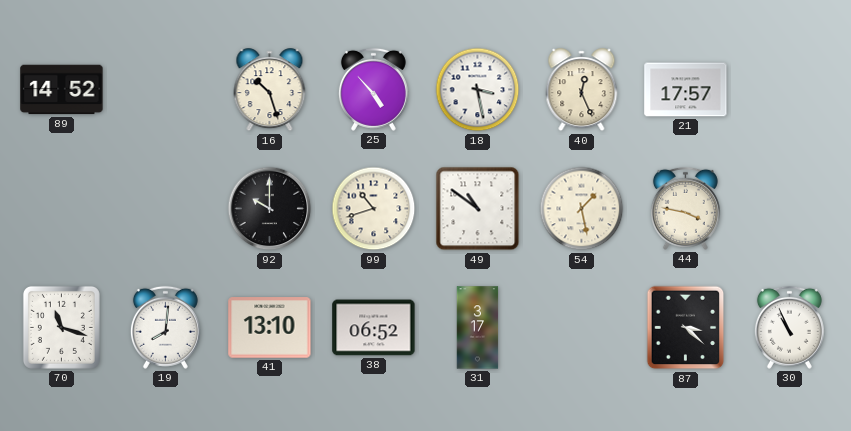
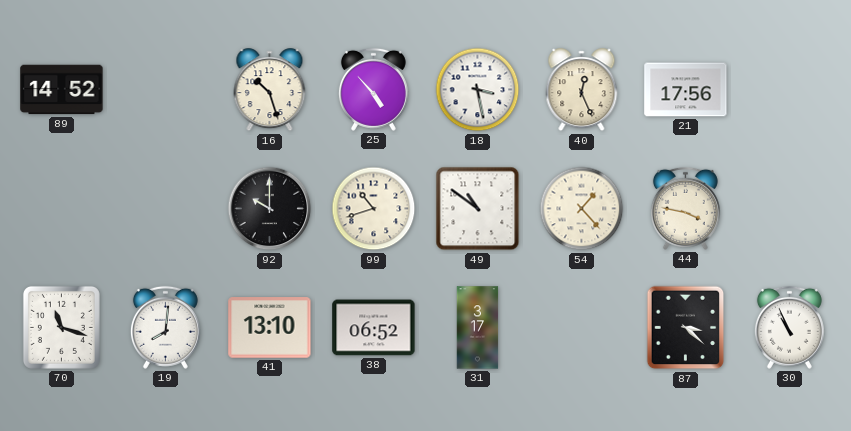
21: 17:57 -> 17:56
54: 1:28 -> 1:23
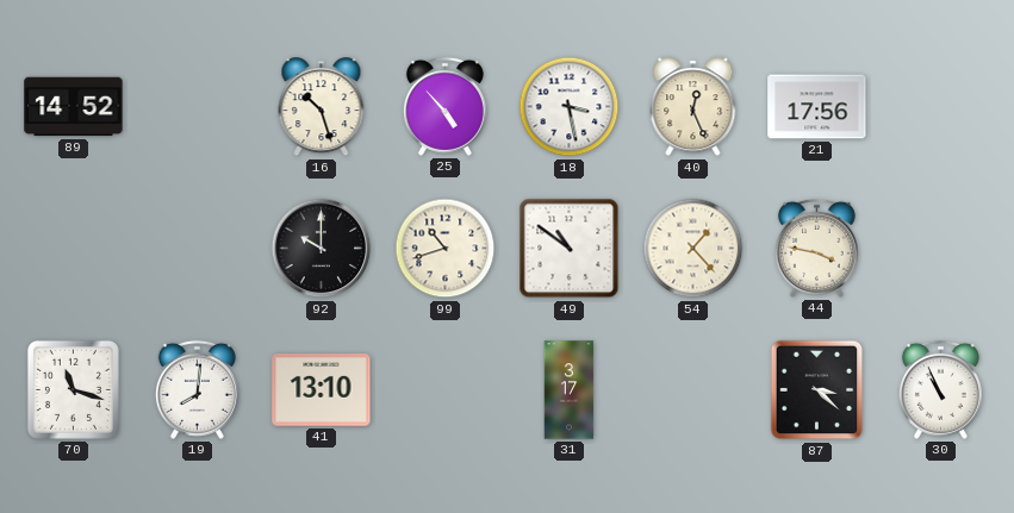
38: 06:52 -> none
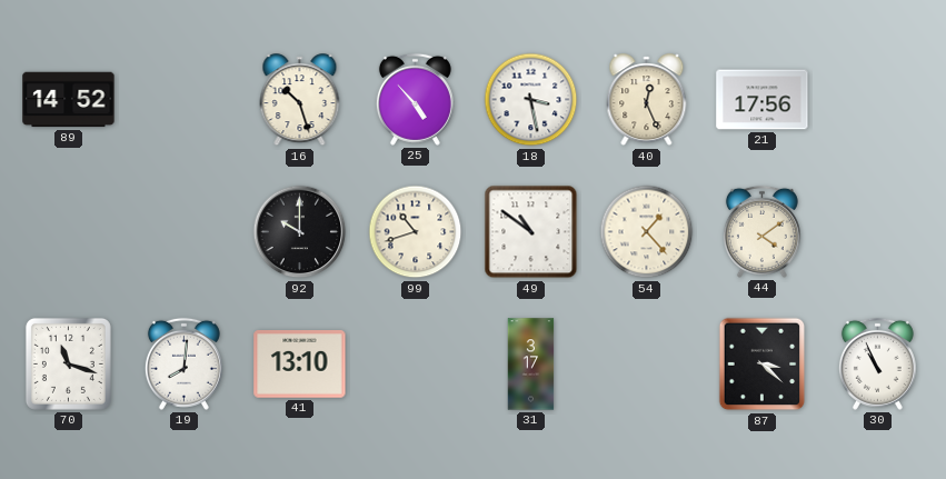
44: 3:47 -> 4:09
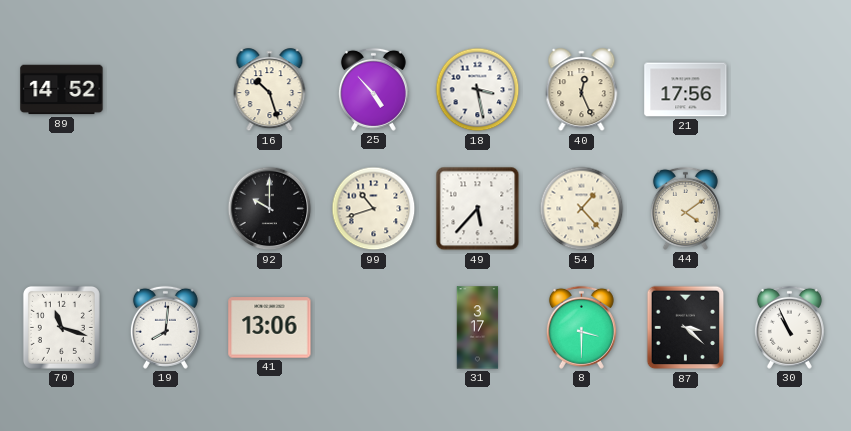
49: 10:51 -> 5:37
41: 13:10 -> 13:06
8: none -> 3:30
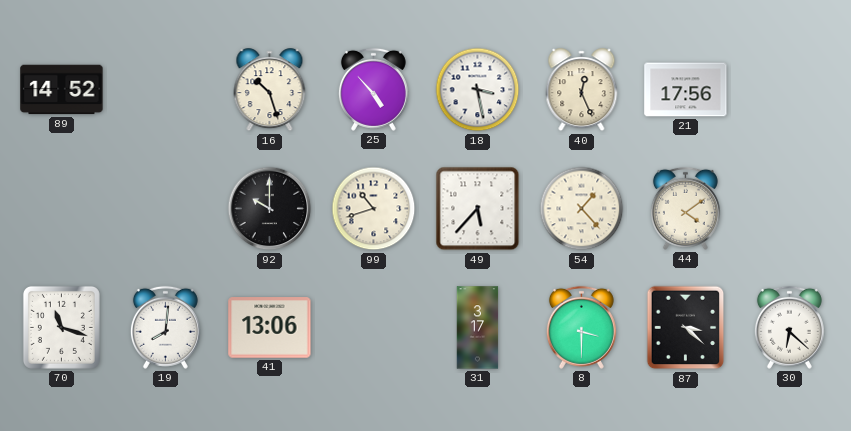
30: 10:56 -> 6:22
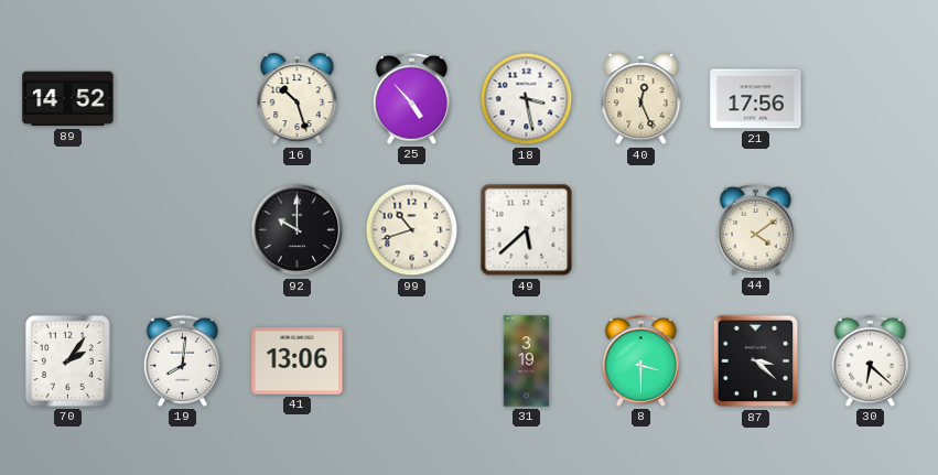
49: 5:37 -> 5:38
54: 1:23 -> none
70: 11:18 -> 2:06
31: 3:17 -> 3:19
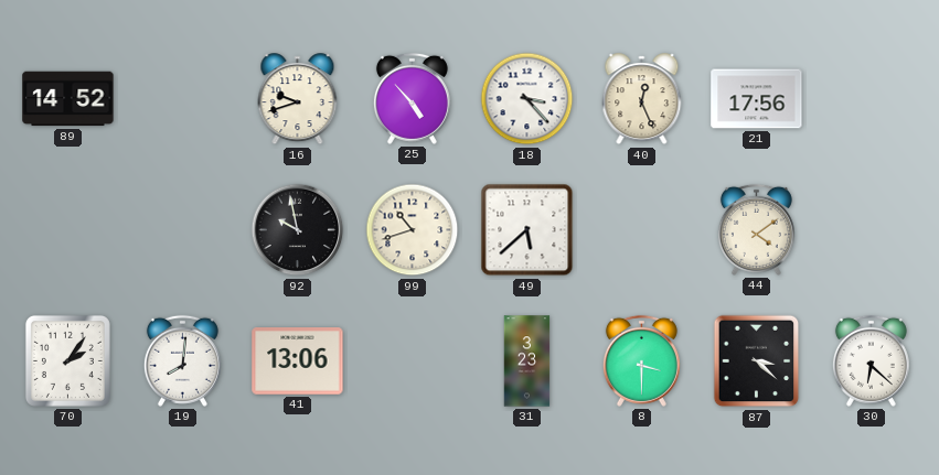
16: 10:27 -> 9:42
18: 3:28 -> 3:23
92: 10:00 -> 9:58
31: 3:19 -> 3:23
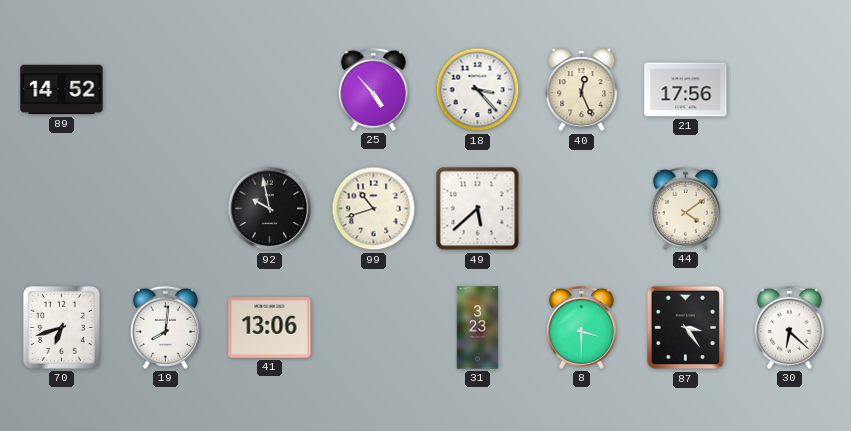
16: 9:42 -> none
70: 2:06 -> 6:42
87: 3:22 -> 3:24
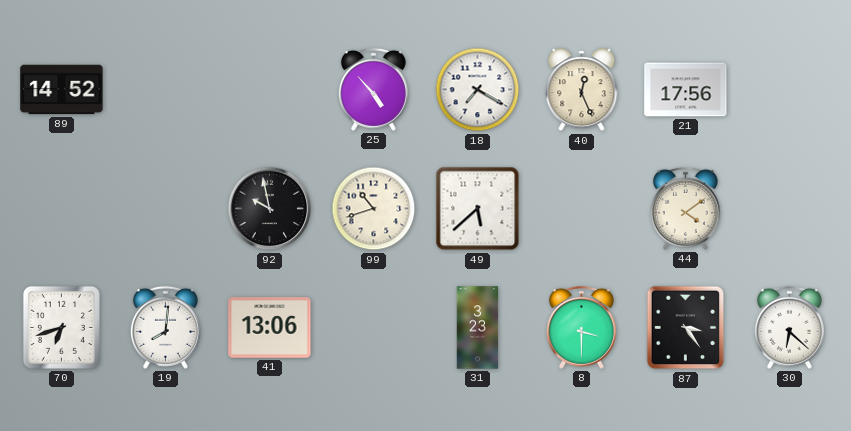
18: 3:23 -> 7:20
